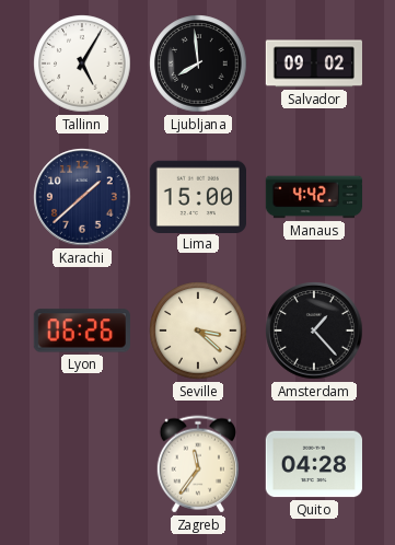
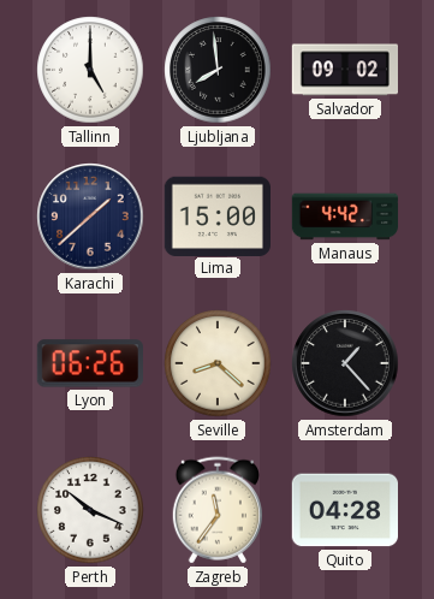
Tallinn: 5:05 -> 5:00
Seville: 3:22 -> 8:22
Perth: none -> 10:19
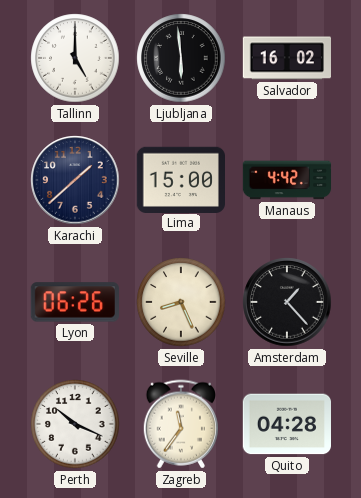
Ljubljana: 7:59 -> 5:59
Salvador: 09:02 -> 16:02
Seville: 8:22 -> 8:26
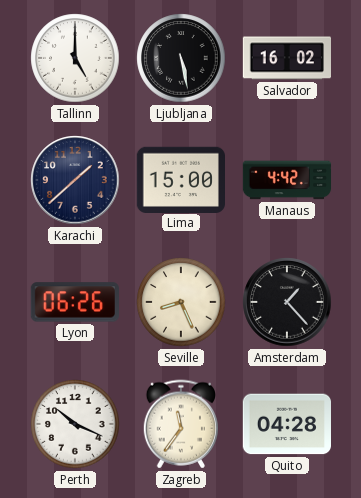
Ljubljana: 5:59 -> 5:28
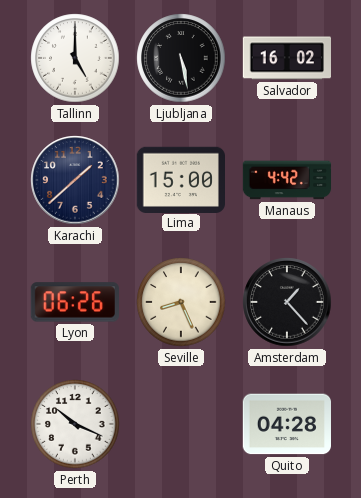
Zagreb: 11:36 -> none
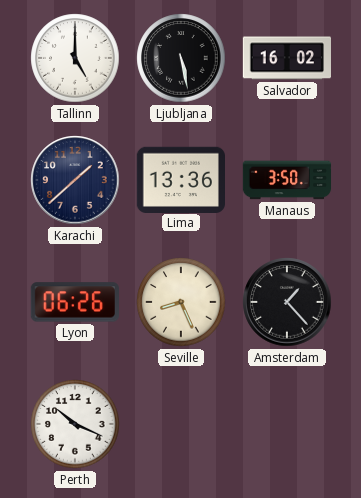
Lima: 15:00 -> 13:36
Manaus: 4:42 -> 3:50
Quito: 04:28 -> none
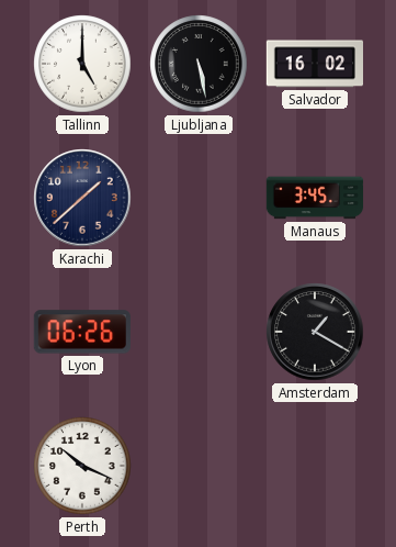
Lima: 13:36 -> none
Manaus: 3:50 -> 3:45
Seville: 8:26 -> none
Amsterdam: 1:23 -> 1:20
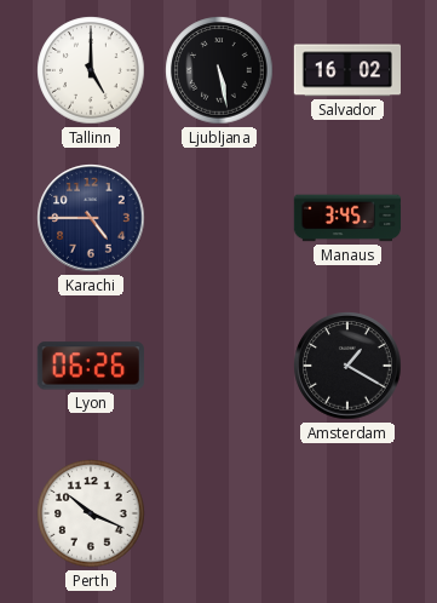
Karachi: 1:38 -> 4:45
